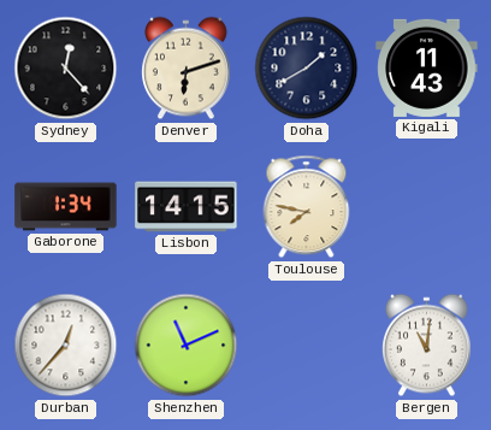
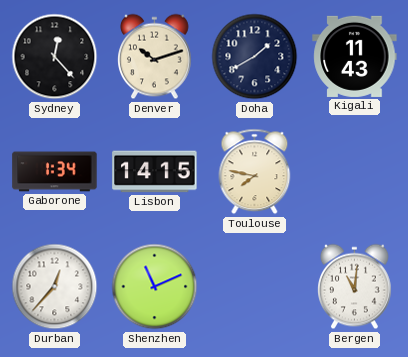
Denver: 6:12 -> 10:12
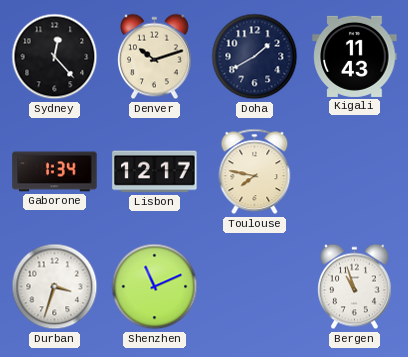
Lisbon: 14:15 -> 12:17
Durban: 12:37 -> 3:33
Bergen: 11:01 -> 10:57
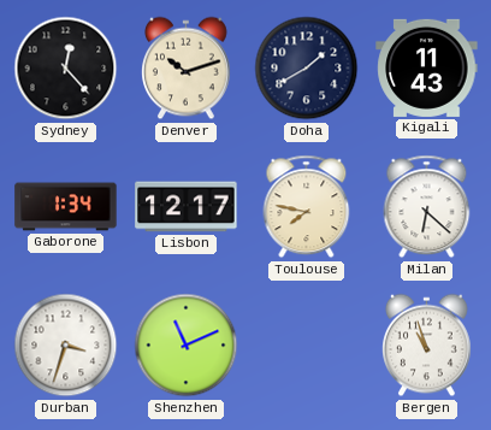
Milan: none -> 6:22
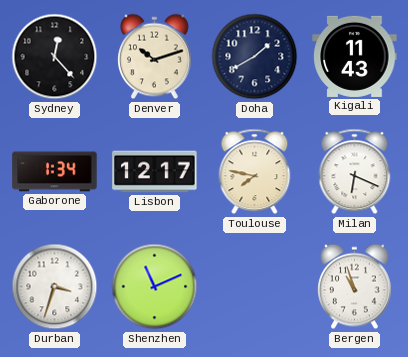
Milan: 6:22 -> 6:19
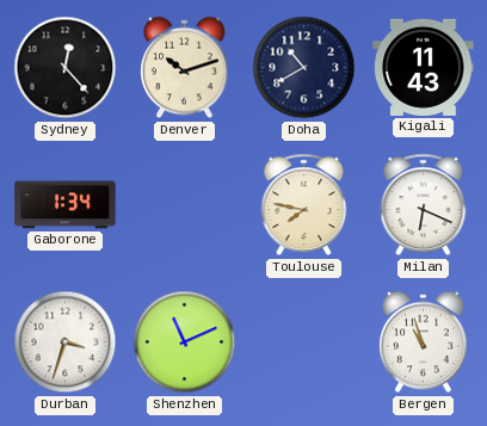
Doha: 1:40 -> 10:40
Lisbon: 12:17 -> none
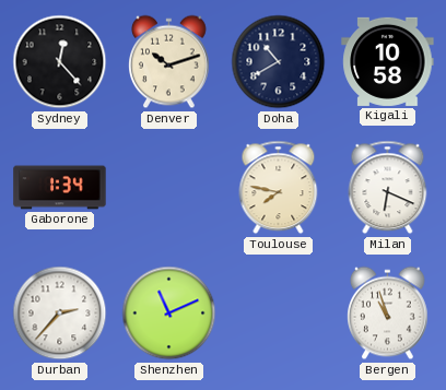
Kigali: 11:43 -> 10:58
Durban: 3:33 -> 2:37
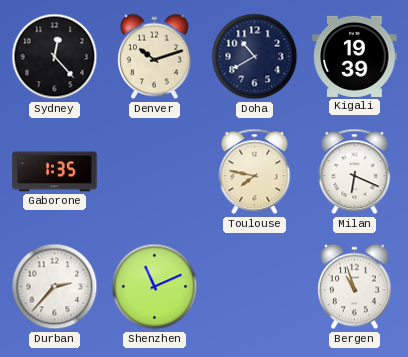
Kigali: 10:58 -> 19:39
Gaborone: 1:34 -> 1:35
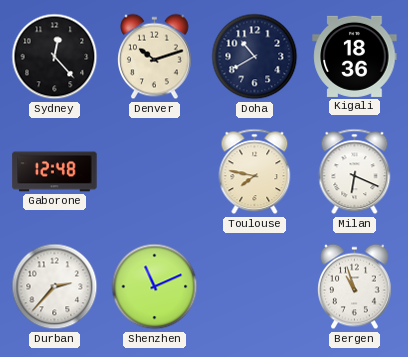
Kigali: 19:39 -> 18:36
Gaborone: 1:35 -> 12:48
